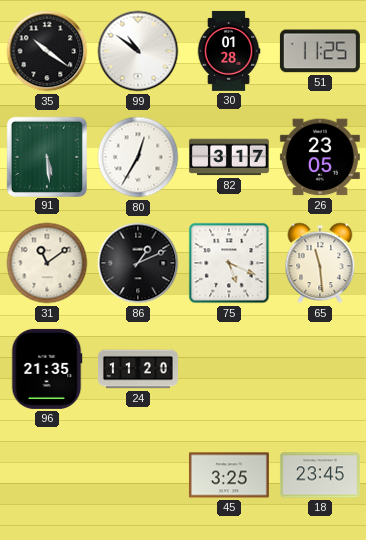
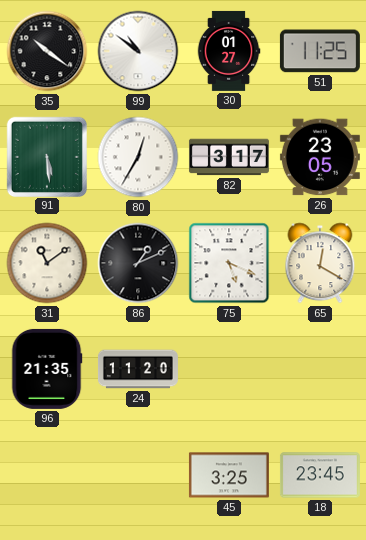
30: 01:28 -> 01:27
65: 11:29 -> 12:20
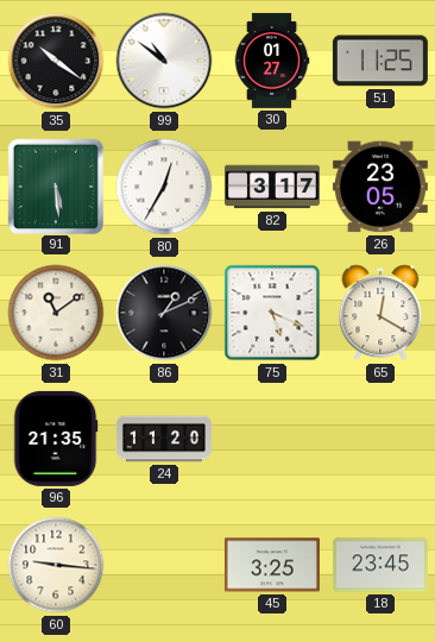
60: none -> 9:16
